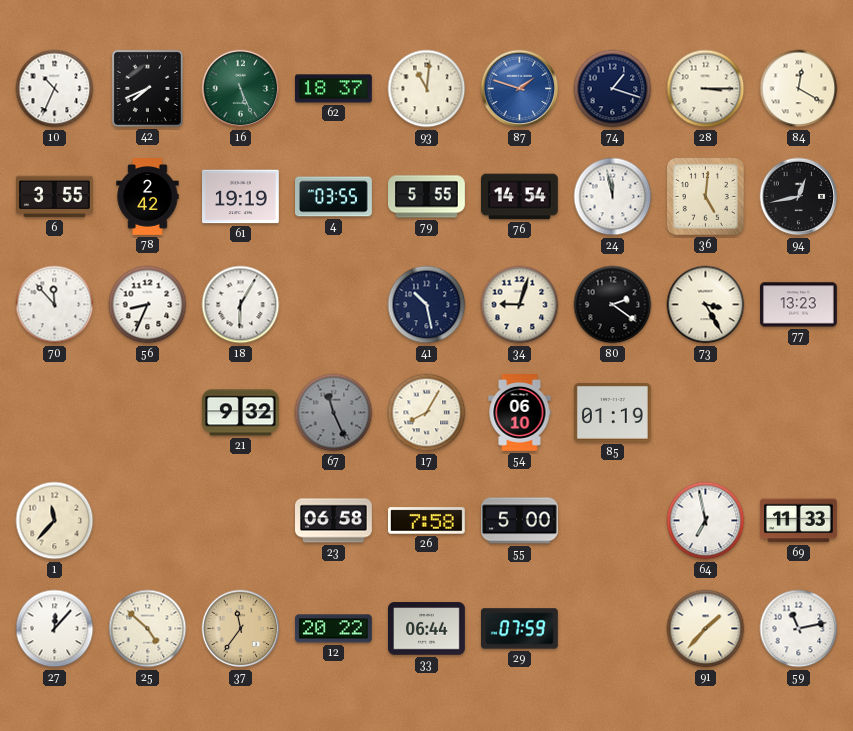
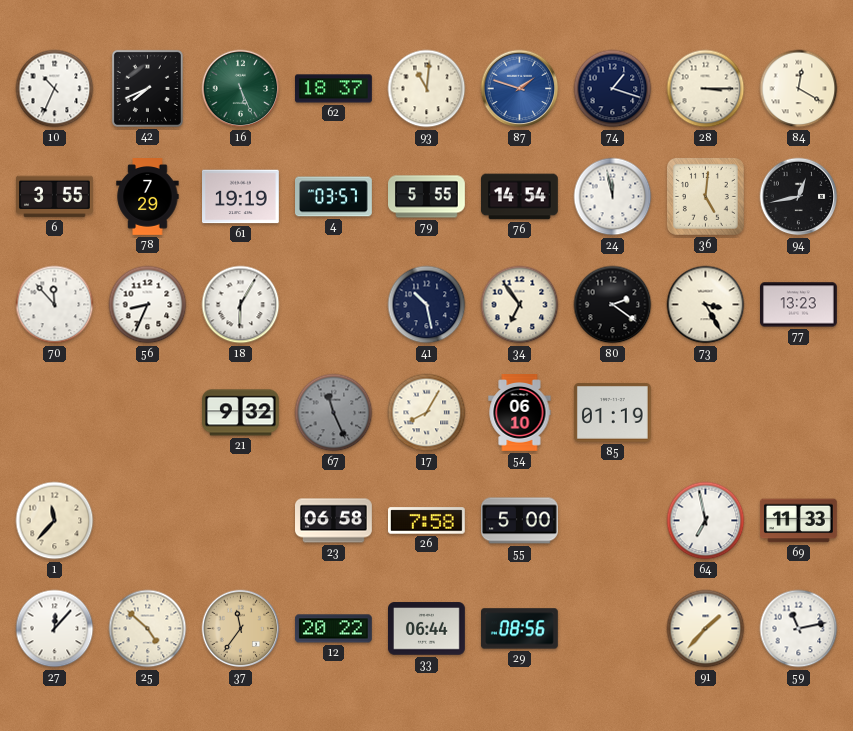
78: 2:42 -> 7:29
4: 03:55 -> 03:57
34: 9:03 -> 6:54
29: 07:59 -> 08:56
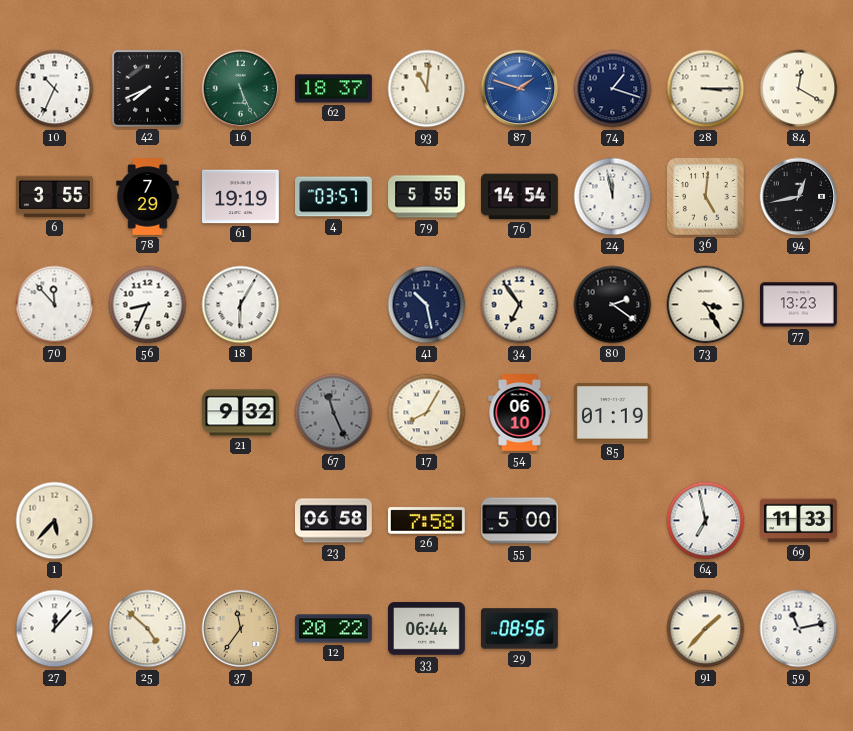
1: 11:37 -> 5:37
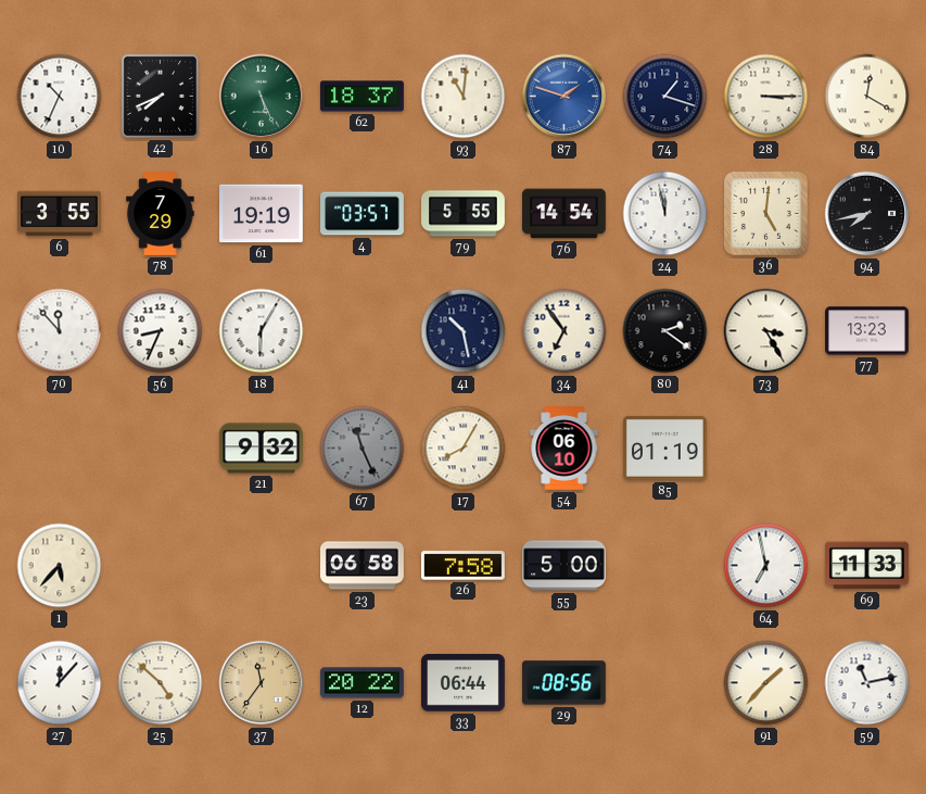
94: 12:43 -> 7:43
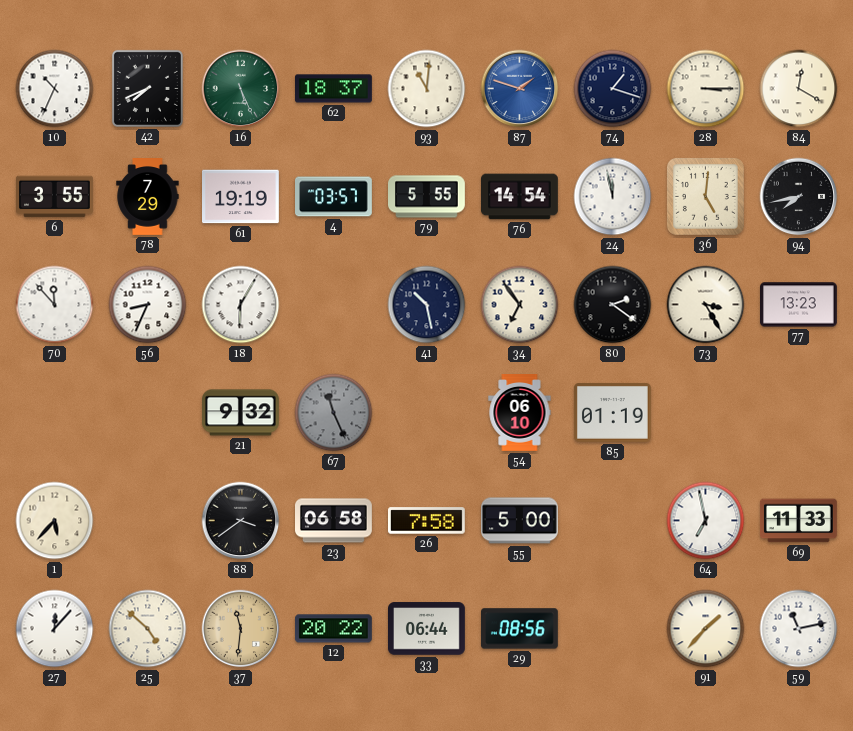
17: 8:05 -> none
88: none -> 3:39
37: 11:36 -> 11:31
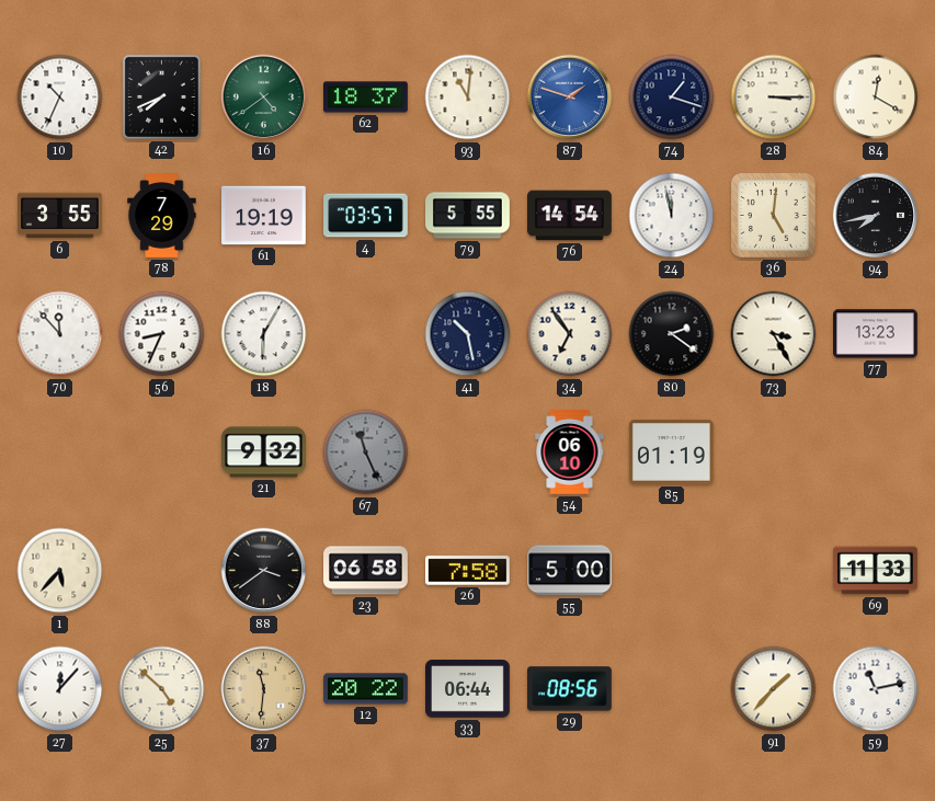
16: 5:26 -> 4:39
64: 6:58 -> none
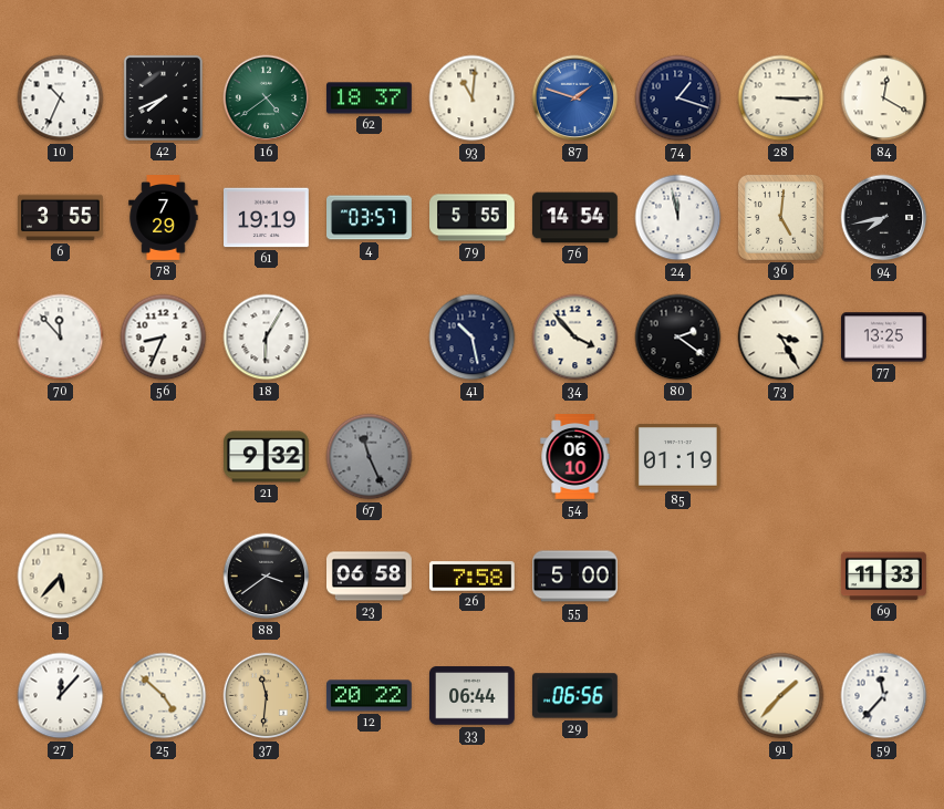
34: 6:54 -> 3:53
77: 13:23 -> 13:25
29: 08:56 -> 06:56
59: 11:13 -> 11:37
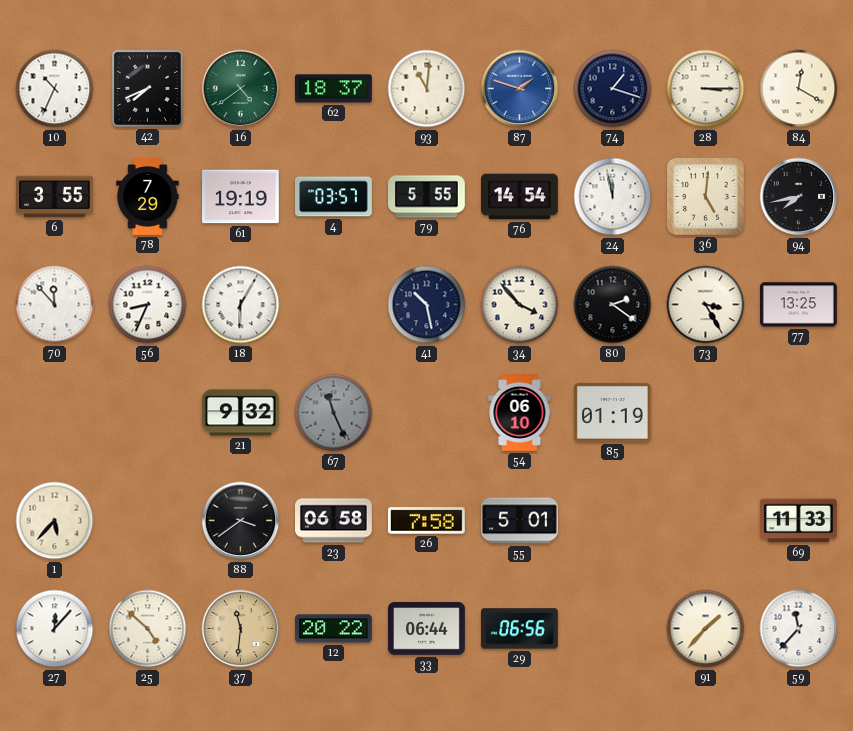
55: 5:00 -> 5:01
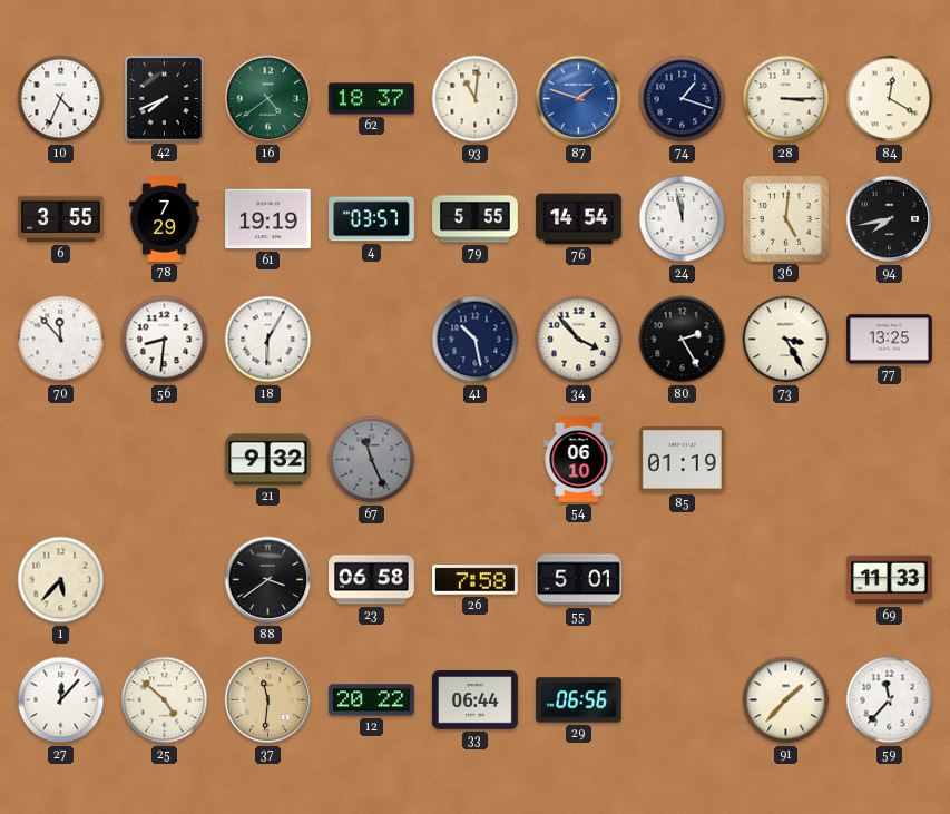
10: 10:34 -> 4:34
56: 8:34 -> 8:31
80: 2:21 -> 2:25
